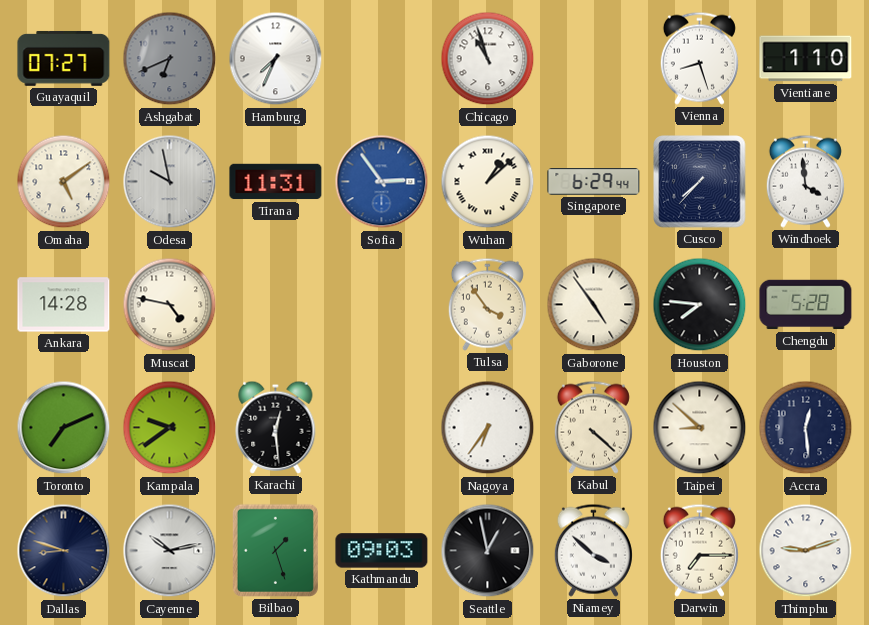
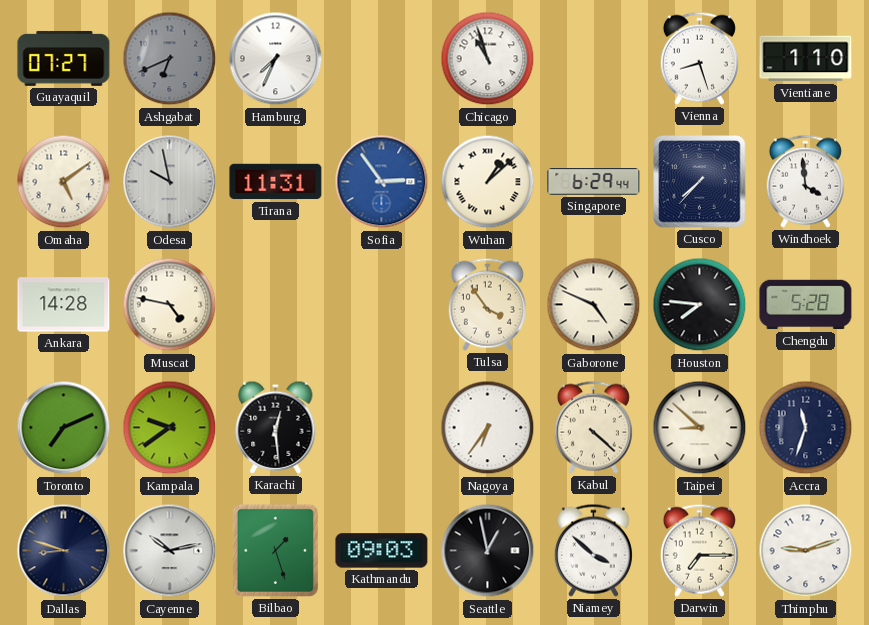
Gaborone: 4:54 -> 4:49
Accra: 12:29 -> 11:33
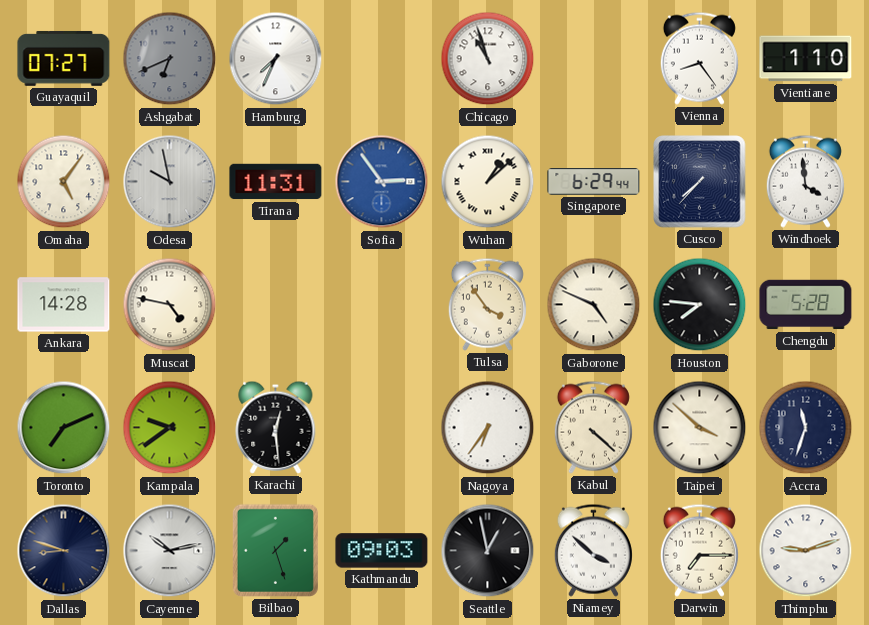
Vienna: 8:27 -> 8:24
Omaha: 5:09 -> 5:06
Taipei: 8:52 -> 3:52
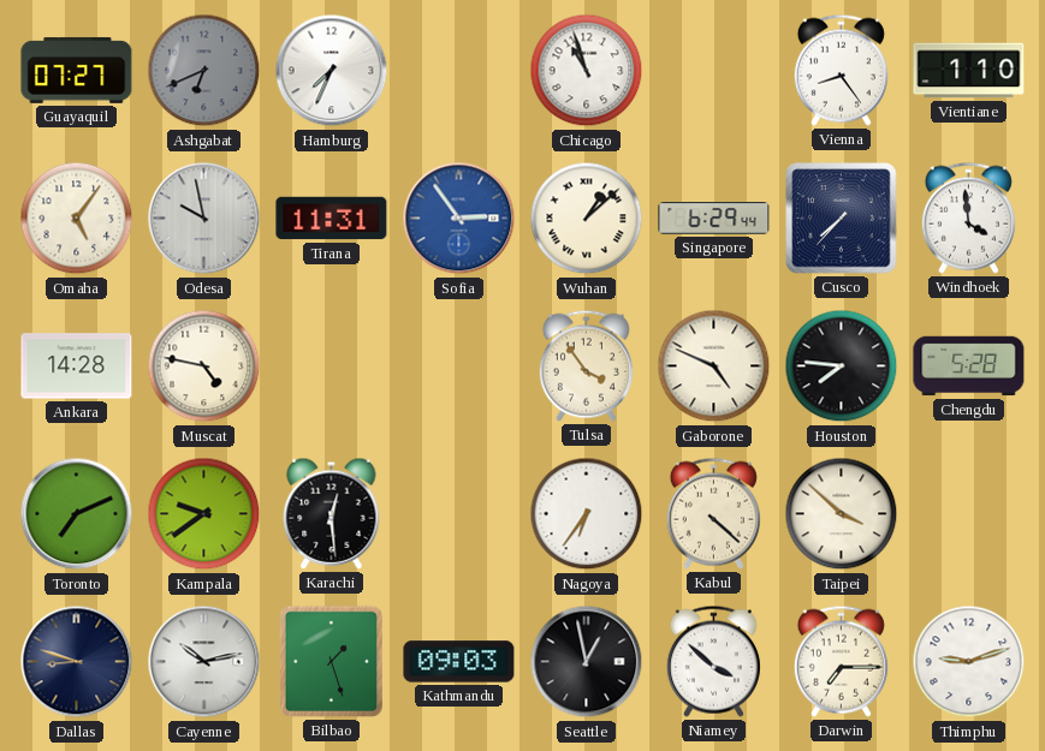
Accra: 11:33 -> none
